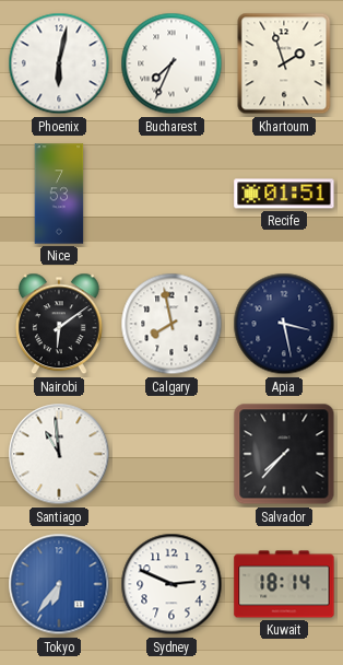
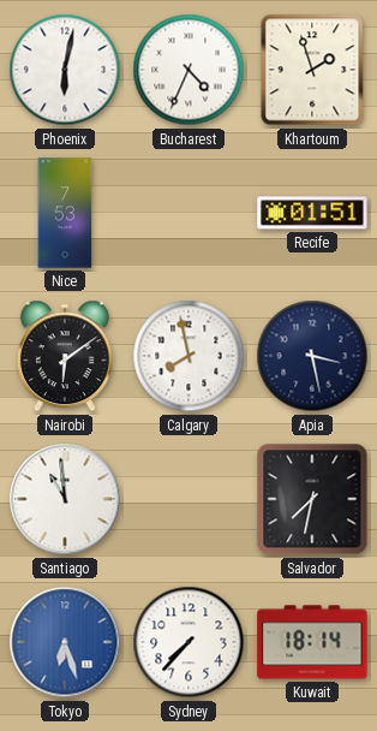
Bucharest: 7:34 -> 4:34
Salvador: 7:37 -> 7:32
Tokyo: 6:36 -> 6:27
Sydney: 2:49 -> 7:37
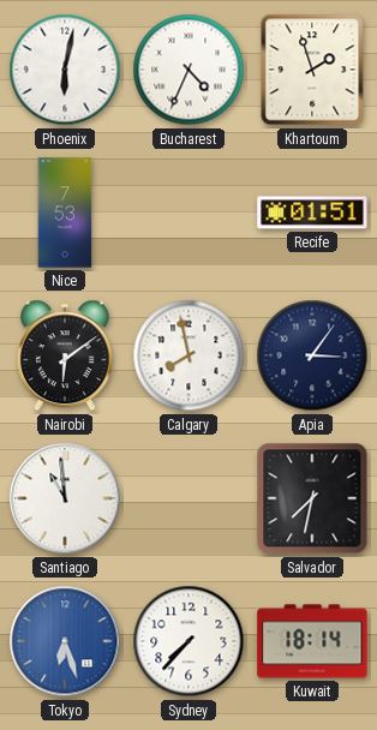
Apia: 3:28 -> 3:06
